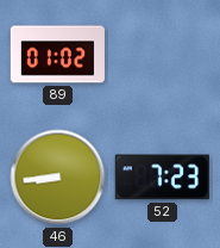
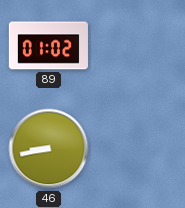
46: 8:44 -> 8:43
52: 7:23 -> none
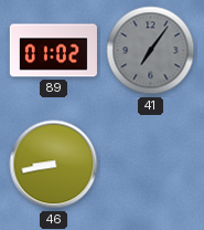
41: none -> 7:06
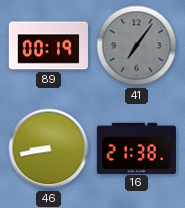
89: 01:02 -> 00:19
16: none -> 21:38
